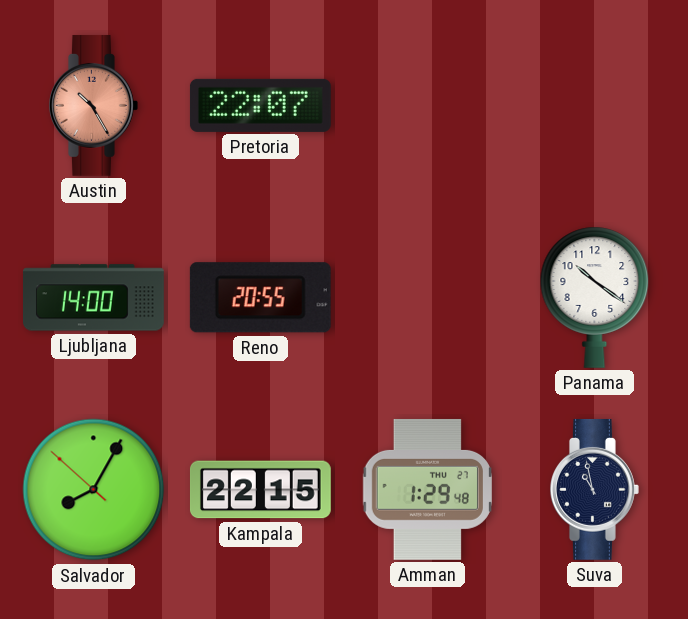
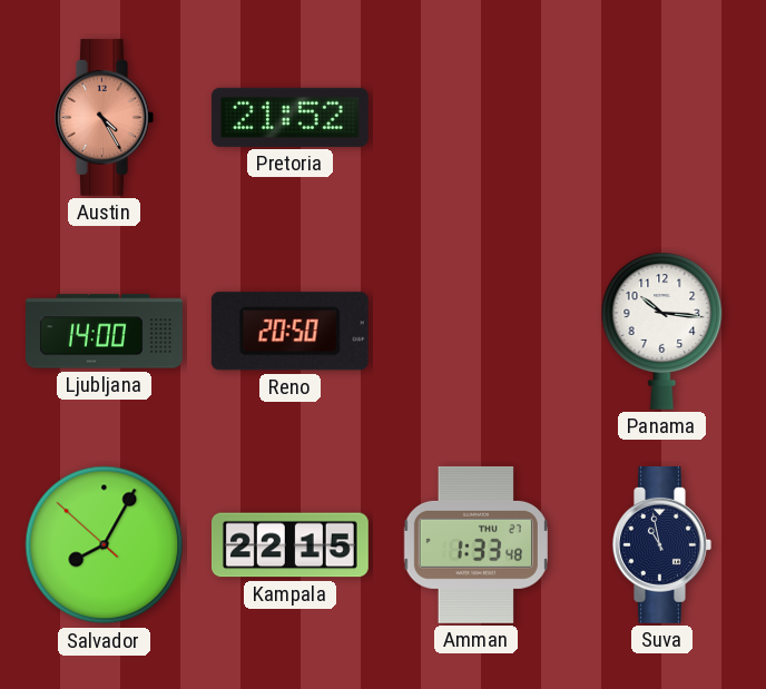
Austin: 10:25 -> 4:25
Pretoria: 22:07 -> 21:52
Reno: 20:55 -> 20:50
Panama: 10:21 -> 10:16
Amman: 1:29 -> 1:33
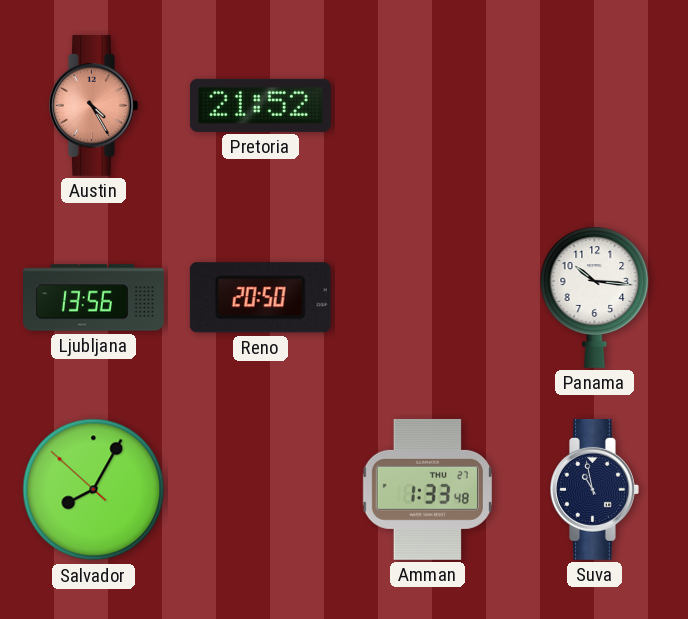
Ljubljana: 14:00 -> 13:56
Kampala: 22:15 -> none
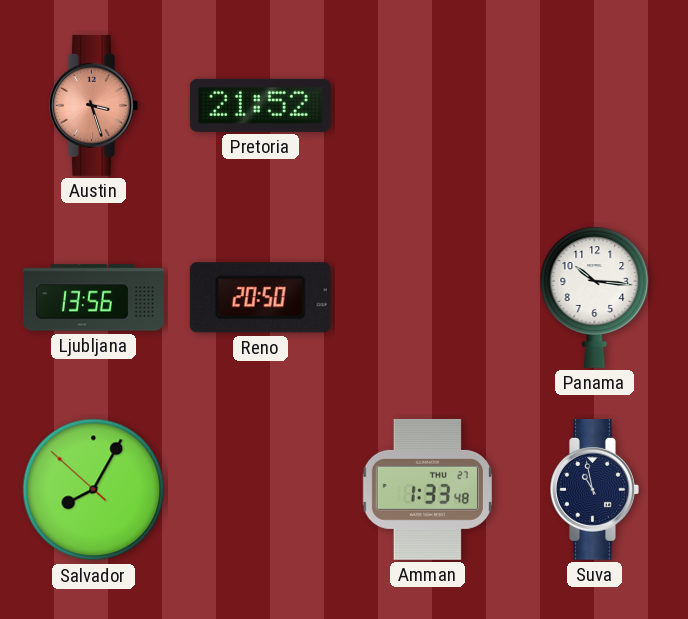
Austin: 4:25 -> 3:27
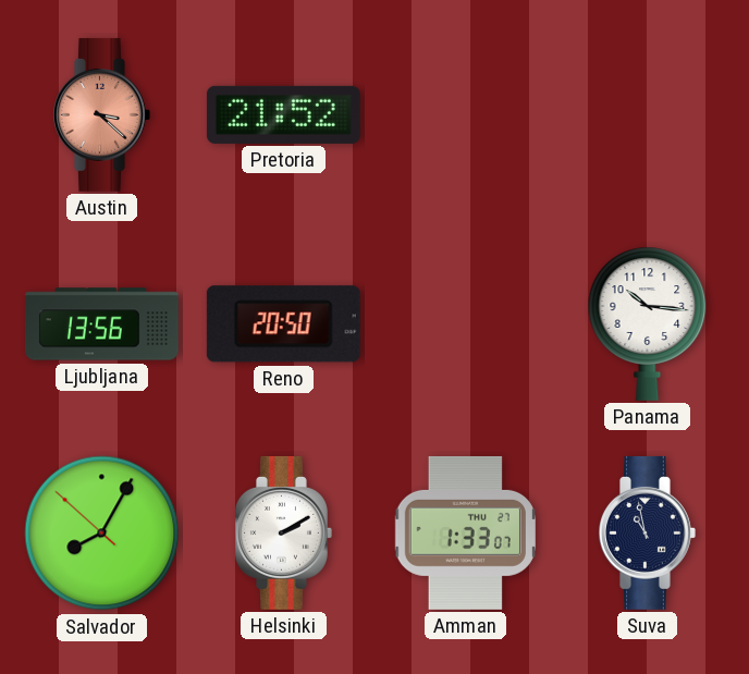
Austin: 3:27 -> 3:22
Helsinki: none -> 2:10
Amman: 1:33:48 -> 1:33:07
